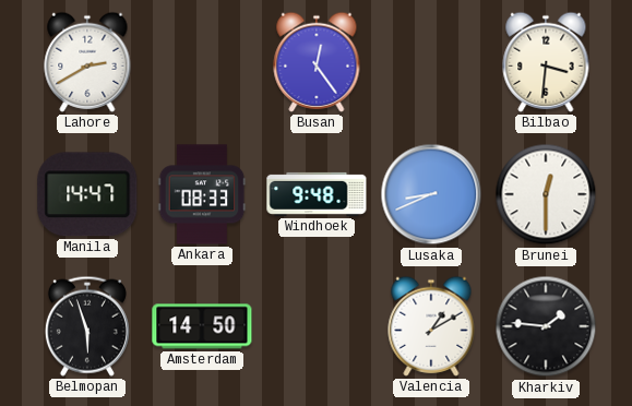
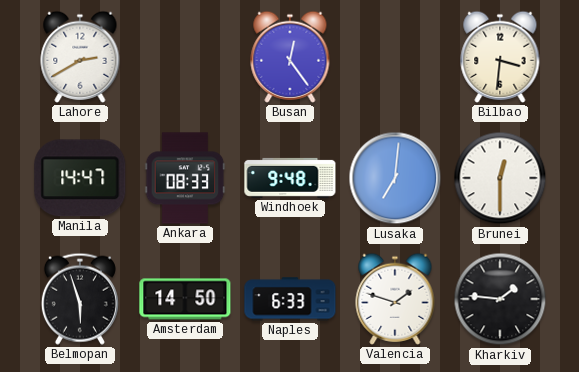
Lusaka: 8:41 -> 7:01
Naples: none -> 6:33
Valencia: 1:10 -> 1:48
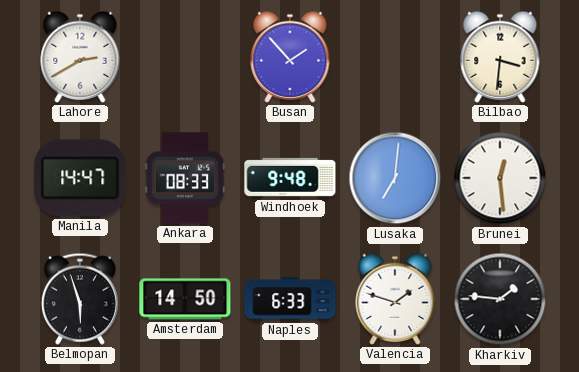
Busan: 12:24 -> 1:53
Brunei: 12:30 -> 12:29
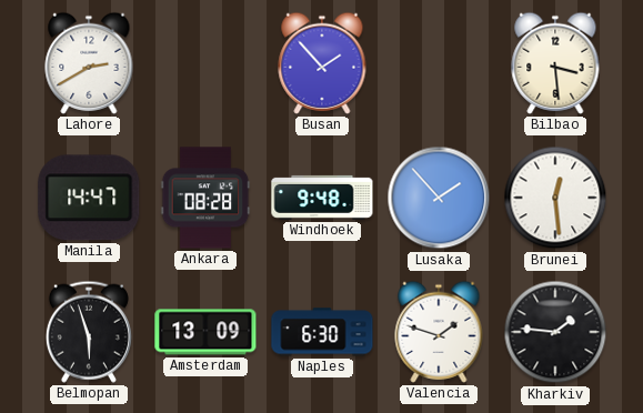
Bilbao: 3:31 -> 3:29
Ankara: 08:33 -> 08:28
Lusaka: 7:01 -> 1:53
Amsterdam: 14:50 -> 13:09
Naples: 6:33 -> 6:30
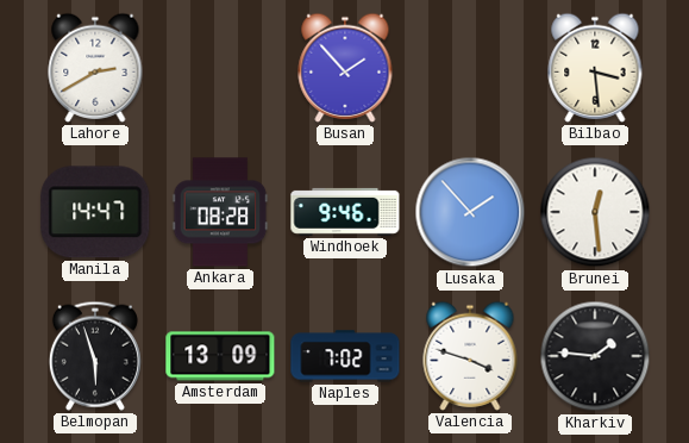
Windhoek: 9:48 -> 9:46
Naples: 6:30 -> 7:02
Valencia: 1:48 -> 3:48
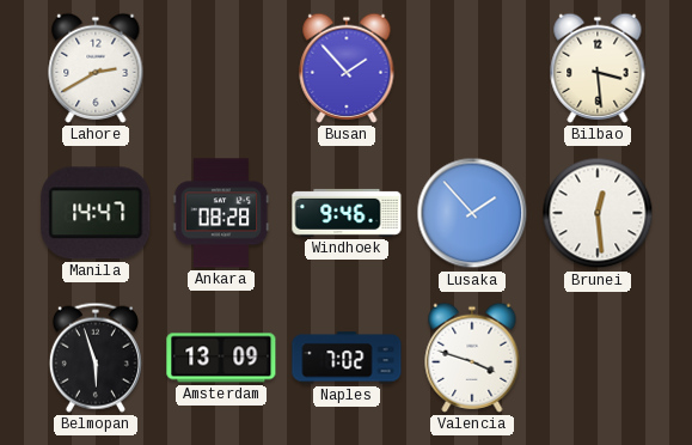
Kharkiv: 1:46 -> none
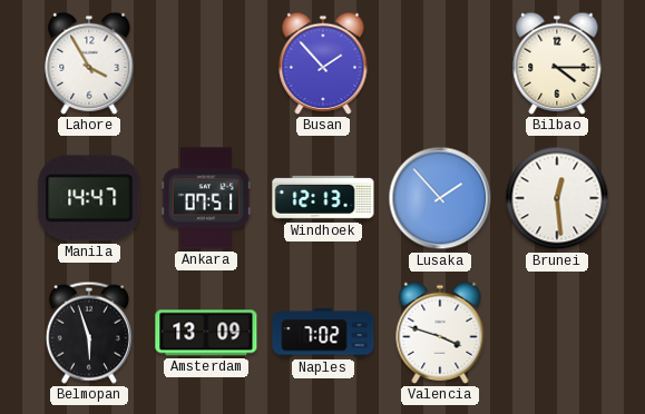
Lahore: 2:40 -> 3:55
Bilbao: 3:29 -> 4:15
Ankara: 08:28 -> 07:51
Windhoek: 9:46 -> 12:13
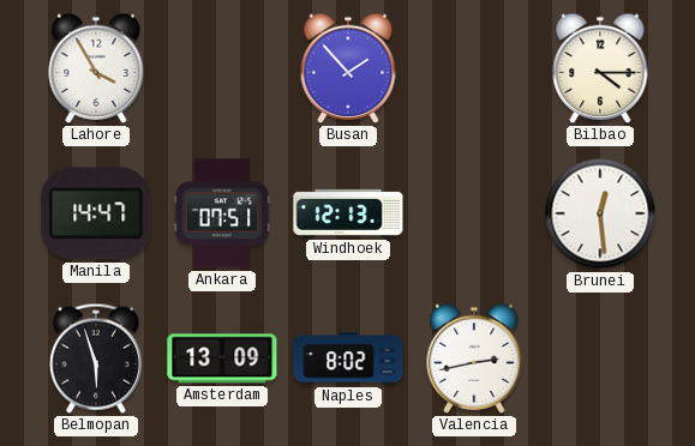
Lusaka: 1:53 -> none
Naples: 7:02 -> 8:02
Valencia: 3:48 -> 2:43
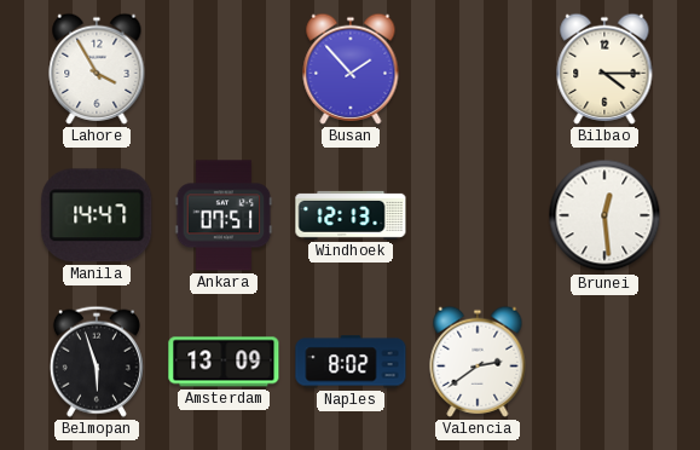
Valencia: 2:43 -> 2:39
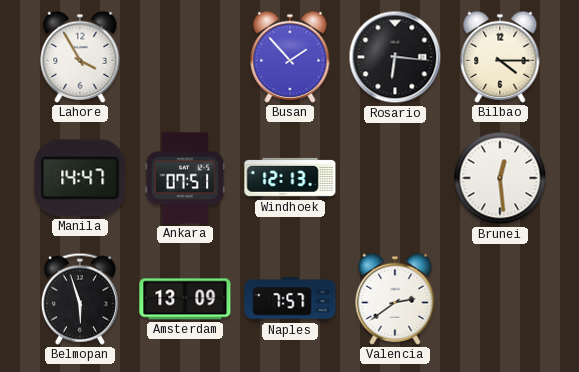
Rosario: none -> 6:16
Naples: 8:02 -> 7:57
